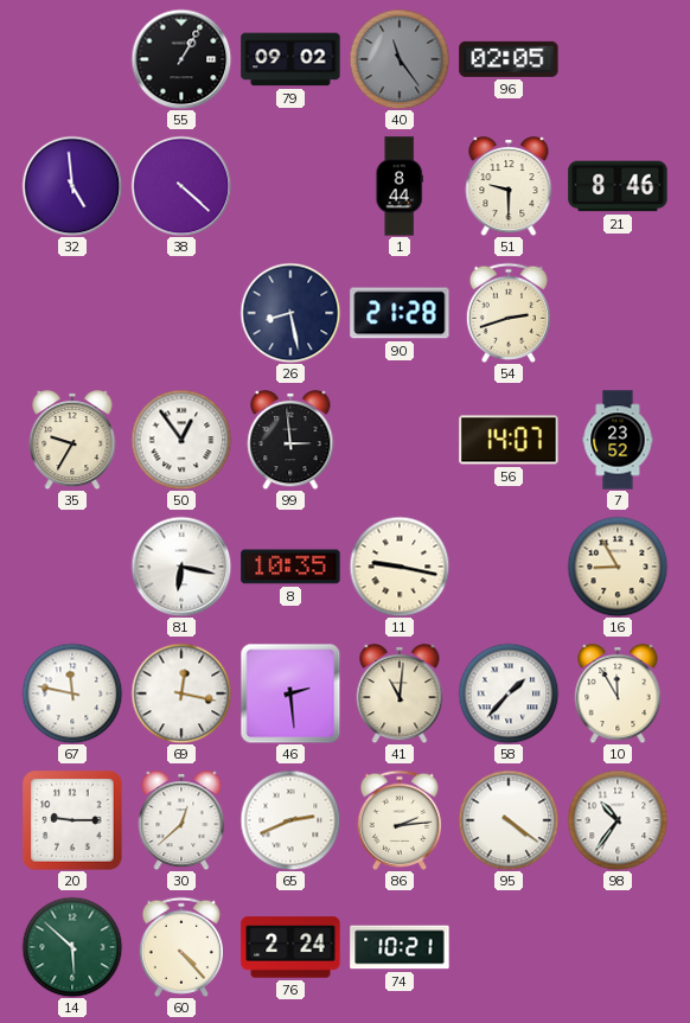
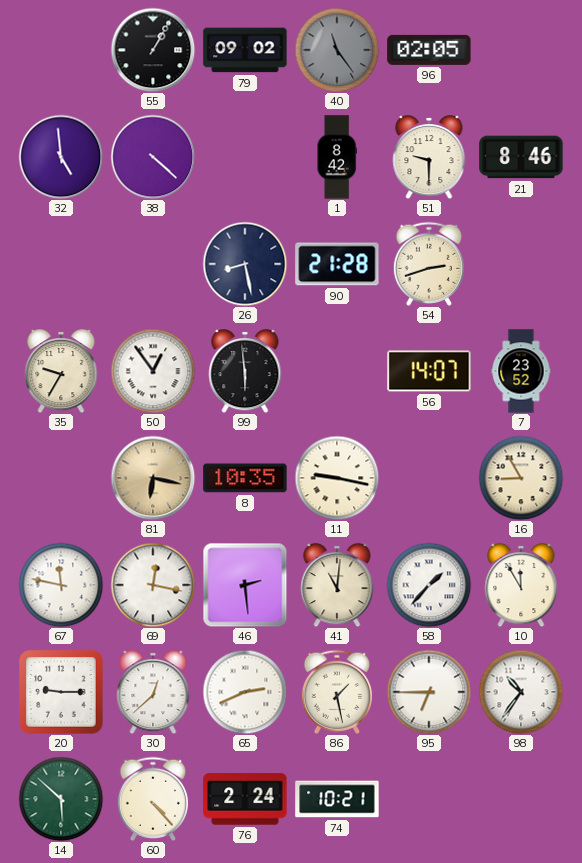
1: 8:44 -> 8:42
99: 2:59 -> 5:59
81 dial: white -> champagne
86: 2:14 -> 1:28
95: 4:21 -> 6:45
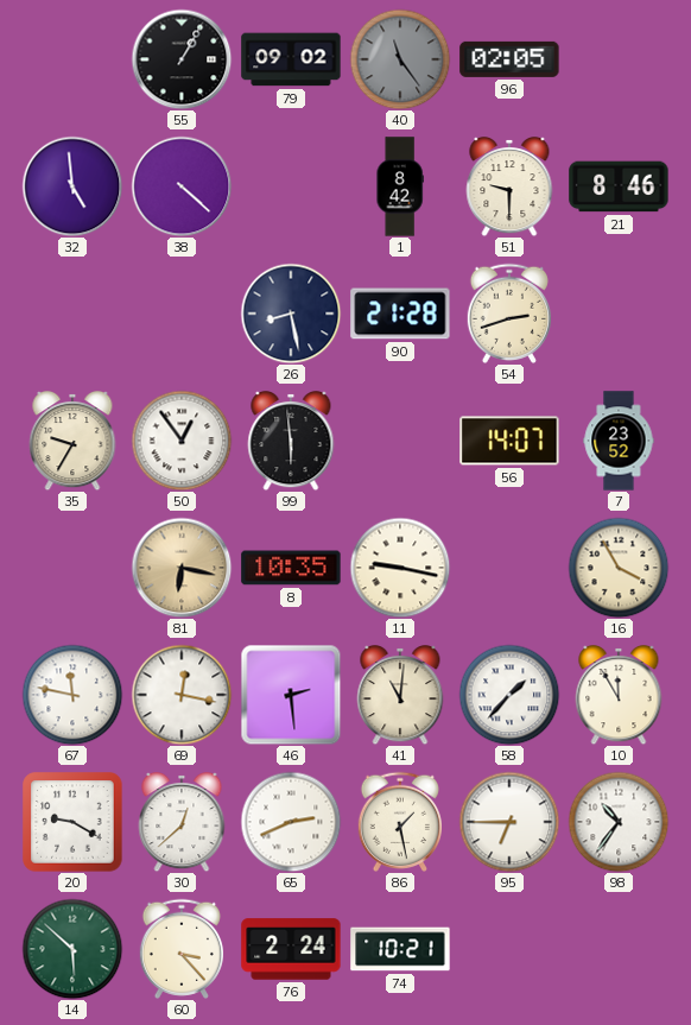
16: 8:55 -> 3:55
20: 9:15 -> 9:20
60: 4:23 -> 3:23
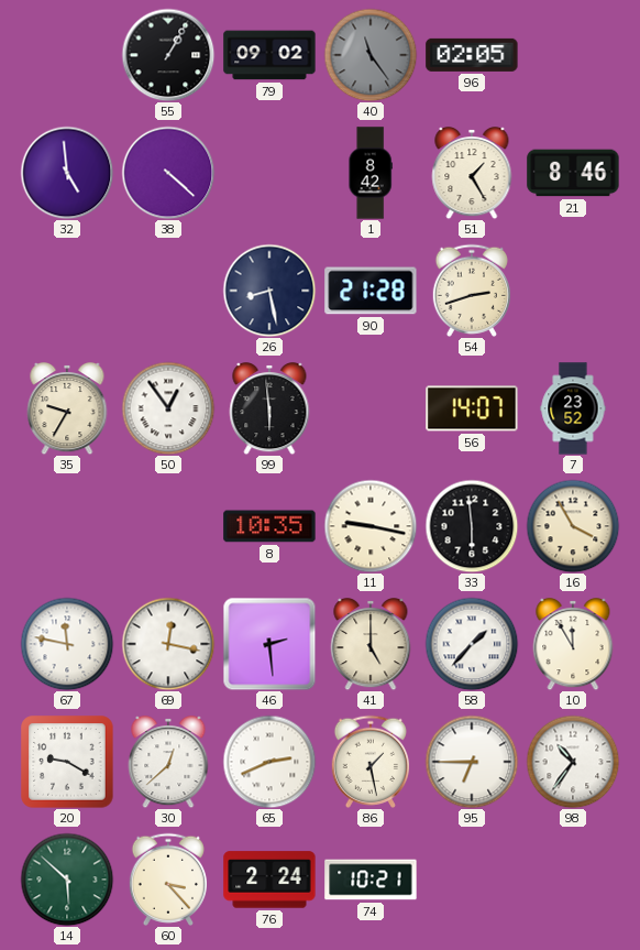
51: 9:30 -> 1:25
81: 6:17 -> none
33: none -> 5:59
41: 11:01 -> 5:00
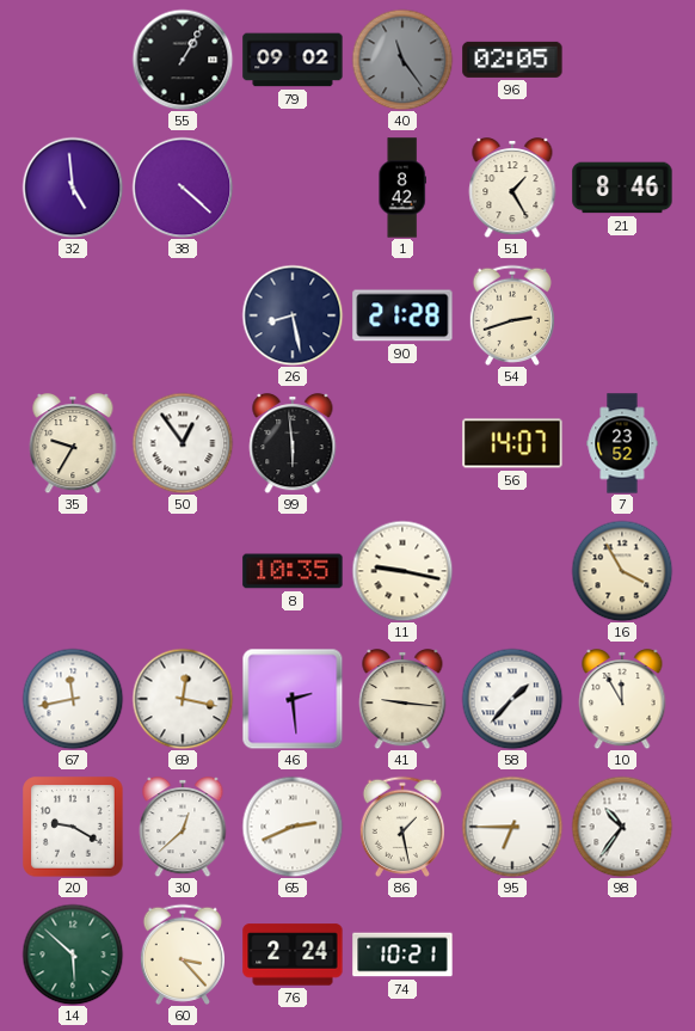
33: 5:59 -> none
67: 11:47 -> 11:43
41: 5:00 -> 9:16
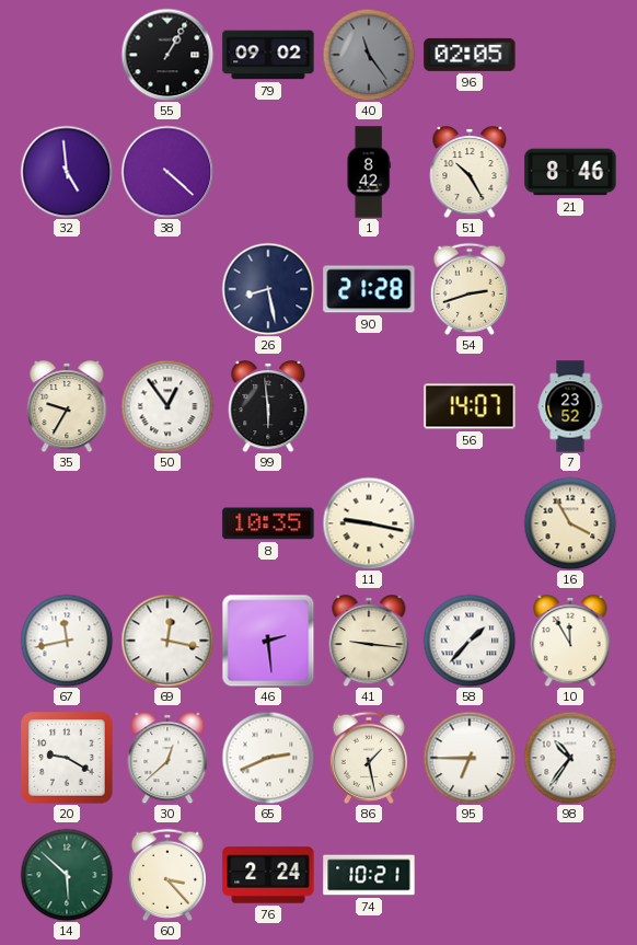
51: 1:25 -> 10:25
